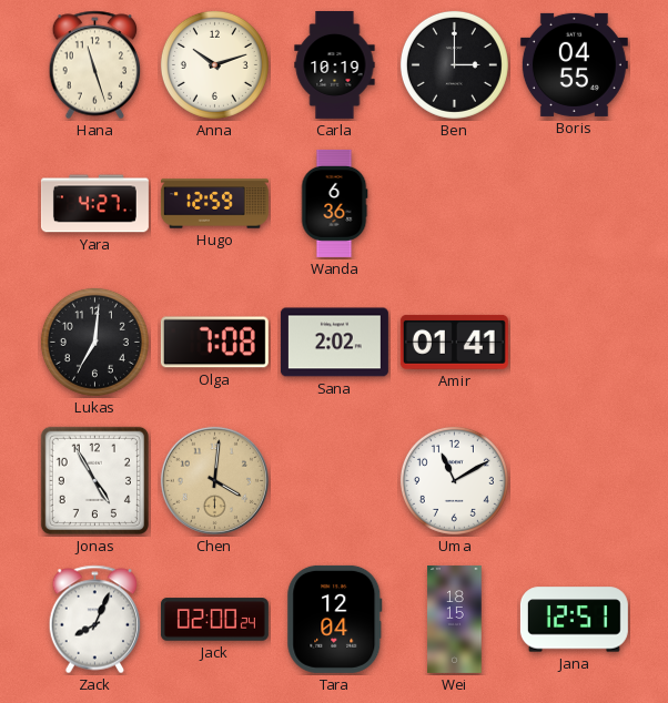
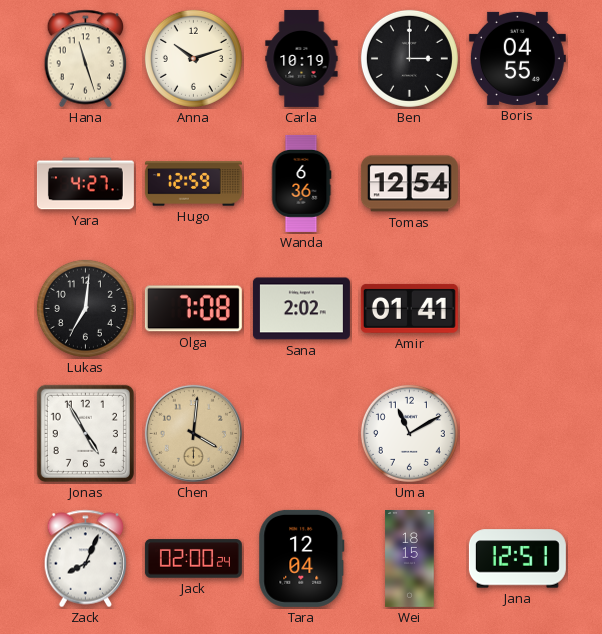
Tomas: none -> 12:54
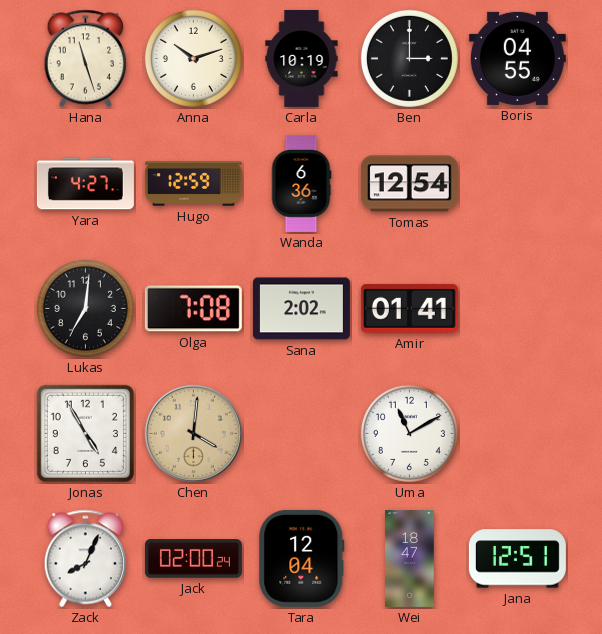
Wei: 18:15 -> 18:47
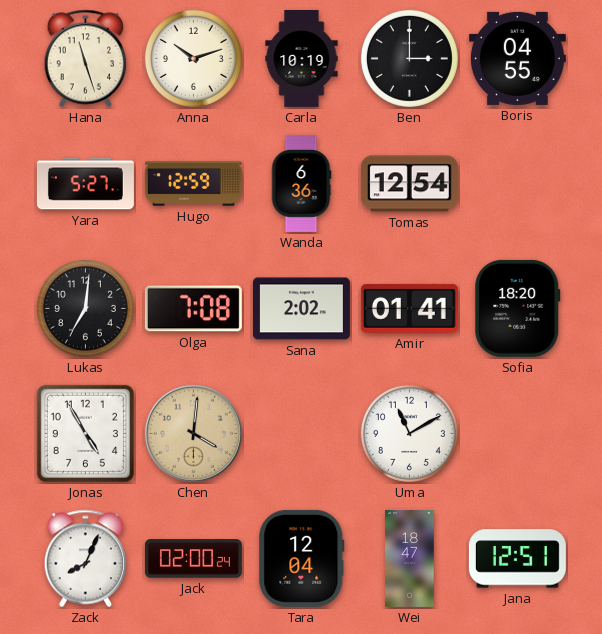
Yara: 4:27 -> 5:27
Sofia: none -> 18:20
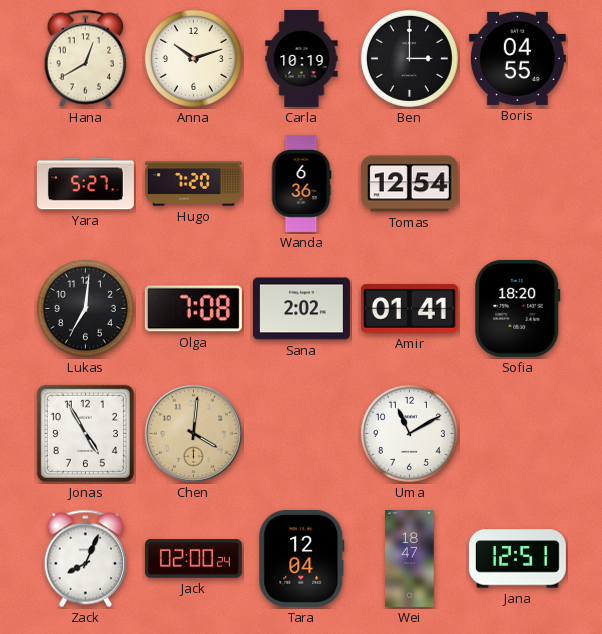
Hana: 11:27 -> 12:40
Hugo: 12:59 -> 7:20
